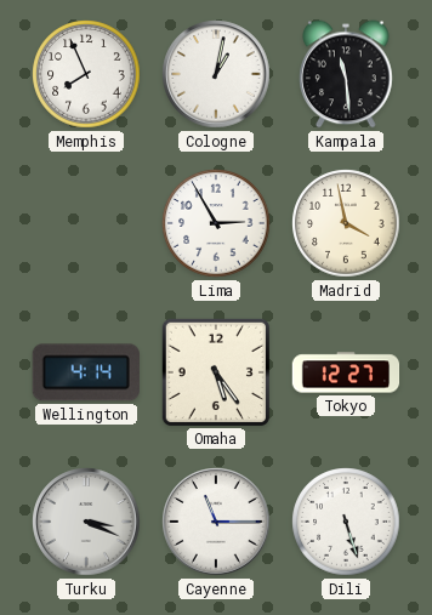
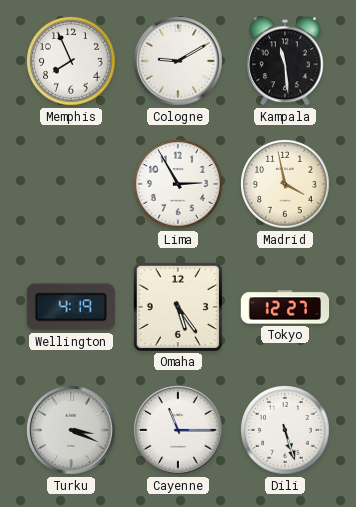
Cologne: 1:02 -> 9:10
Wellington: 4:14 -> 4:19
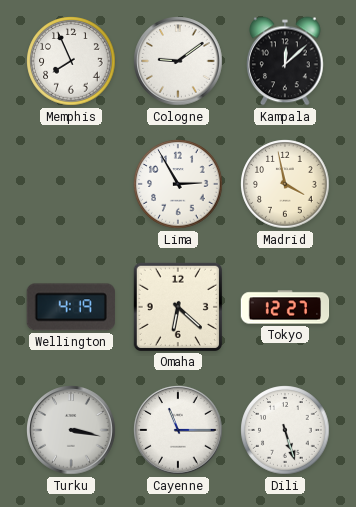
Cologne: 9:10 -> 9:09
Kampala: 11:29 -> 12:08
Omaha: 5:24 -> 6:22
Turku: 3:19 -> 3:17
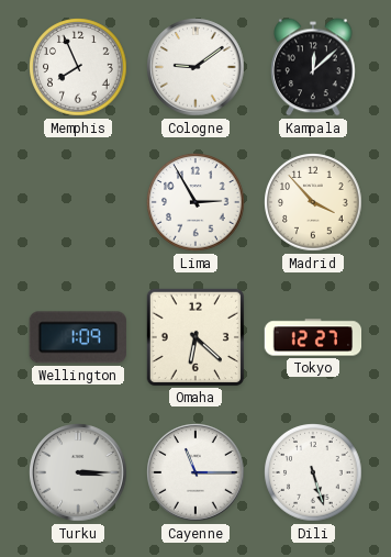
Madrid: 3:58 -> 3:53
Wellington: 4:19 -> 1:09
Turku: 3:17 -> 3:15
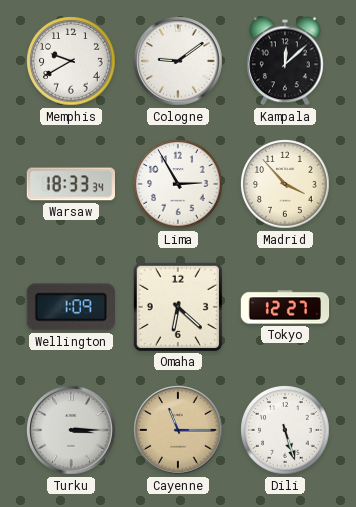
Memphis: 7:56 -> 9:40
Warsaw: none -> 18:33
Cayenne dial: white -> champagne
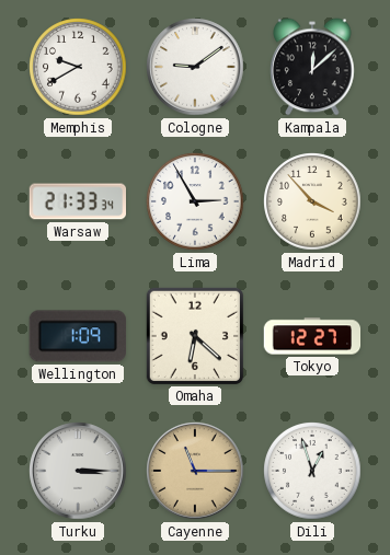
Warsaw: 18:33 -> 21:33
Dili: 5:27 -> 12:57
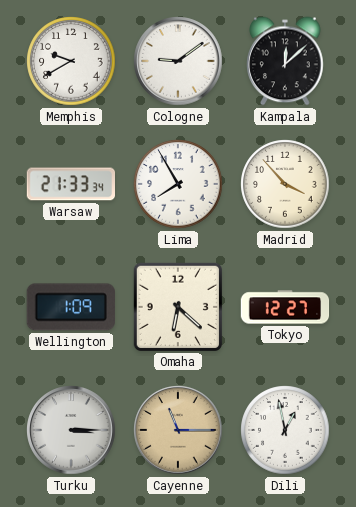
Lima: 2:55 -> 7:55
Dili: 12:57 -> 12:58
